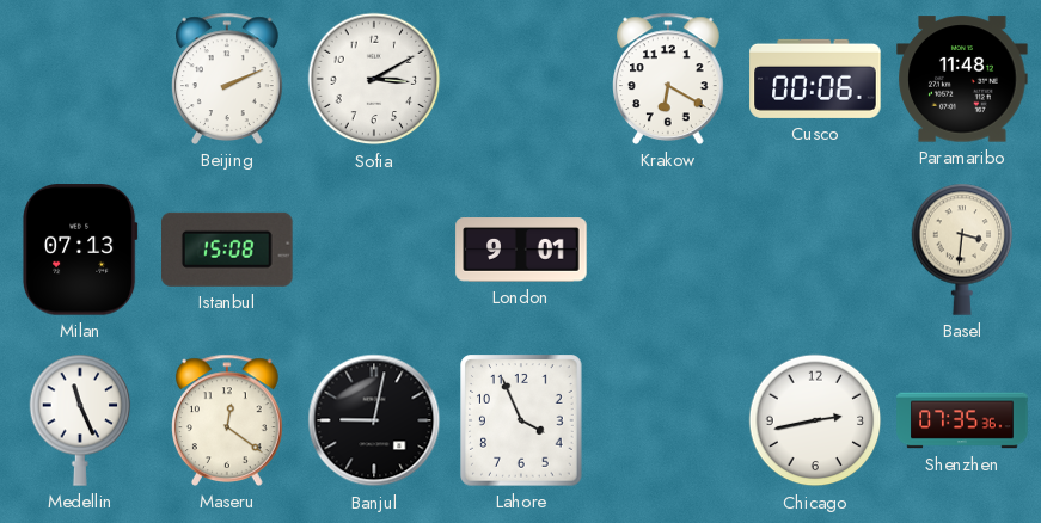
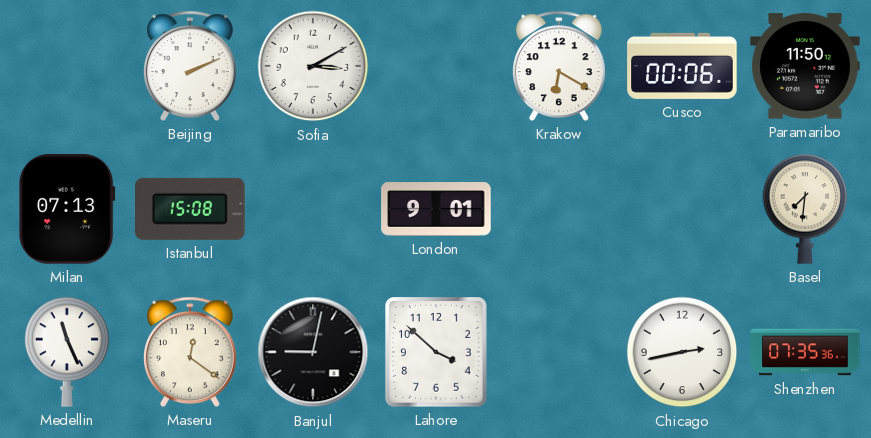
Paramaribo: 11:48 -> 11:50
Basel: 3:31 -> 7:31
Lahore: 3:56 -> 3:52
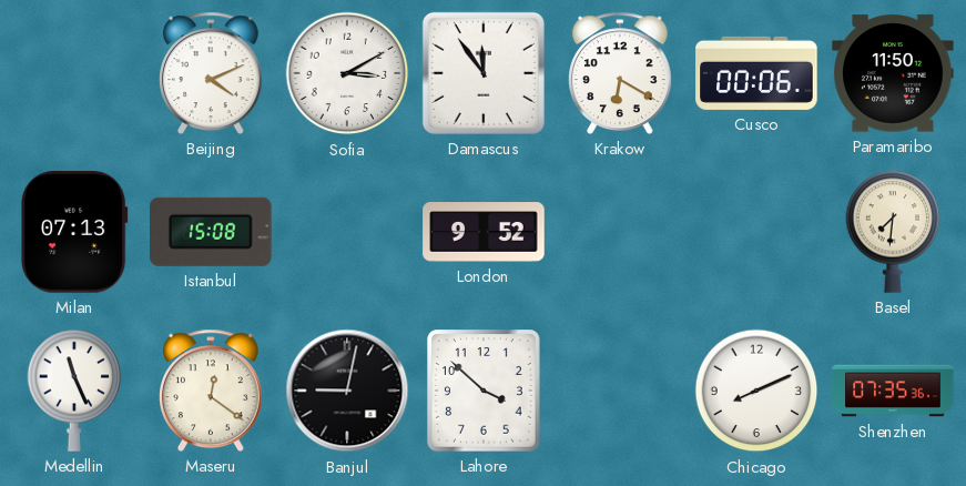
Beijing: 2:11 -> 4:11
Damascus: none -> 11:54
London: 9:01 -> 9:52
Chicago: 2:43 -> 8:11
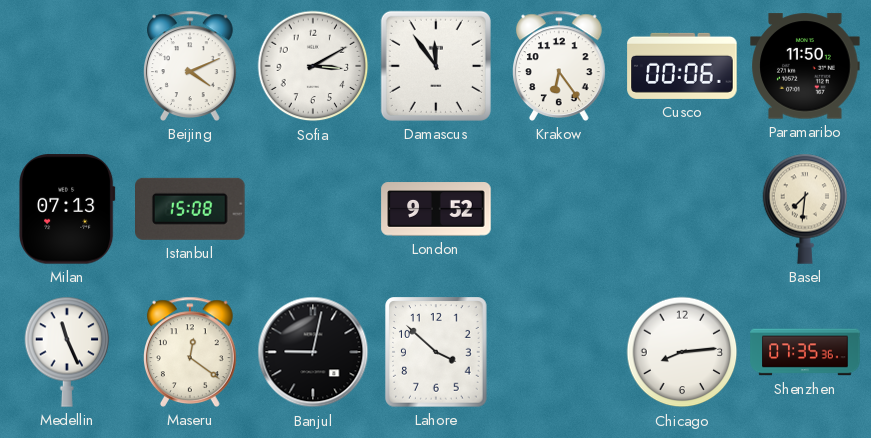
Krakow: 6:20 -> 6:24
Chicago: 8:11 -> 8:14
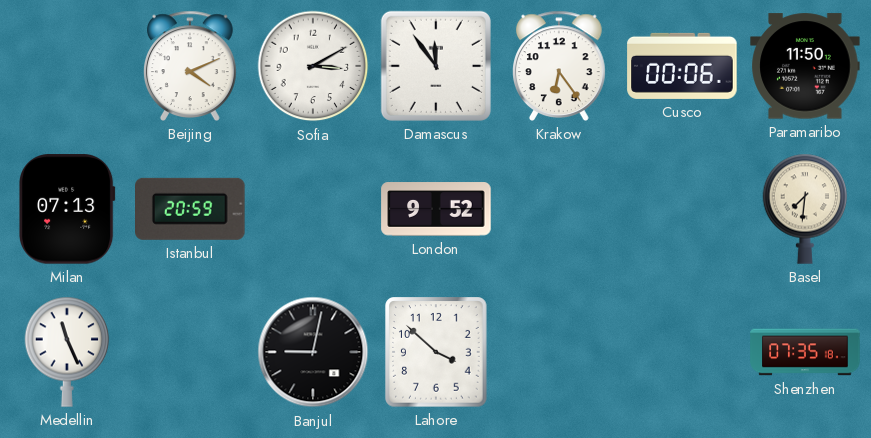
Istanbul: 15:08 -> 20:59
Maseru: 12:21 -> none
Chicago: 8:14 -> none
Shenzhen: 07:35:36 -> 07:35:18
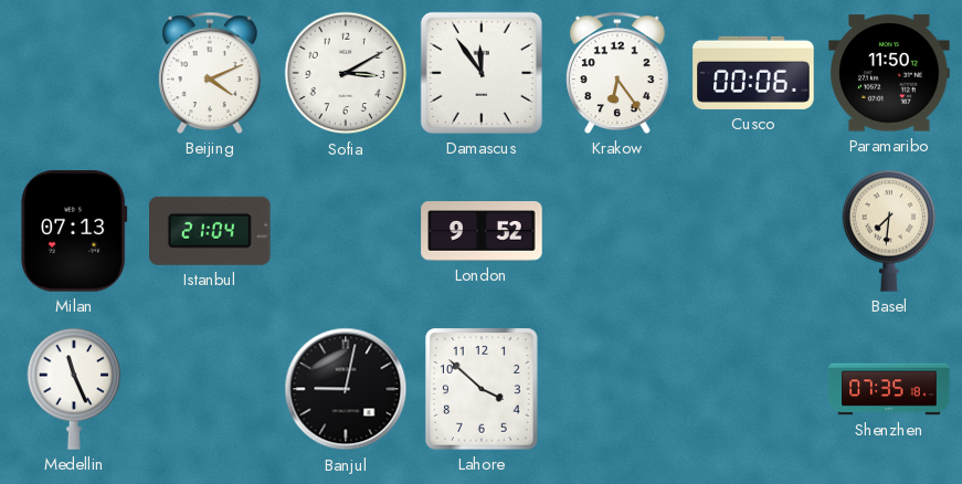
Istanbul: 20:59 -> 21:04
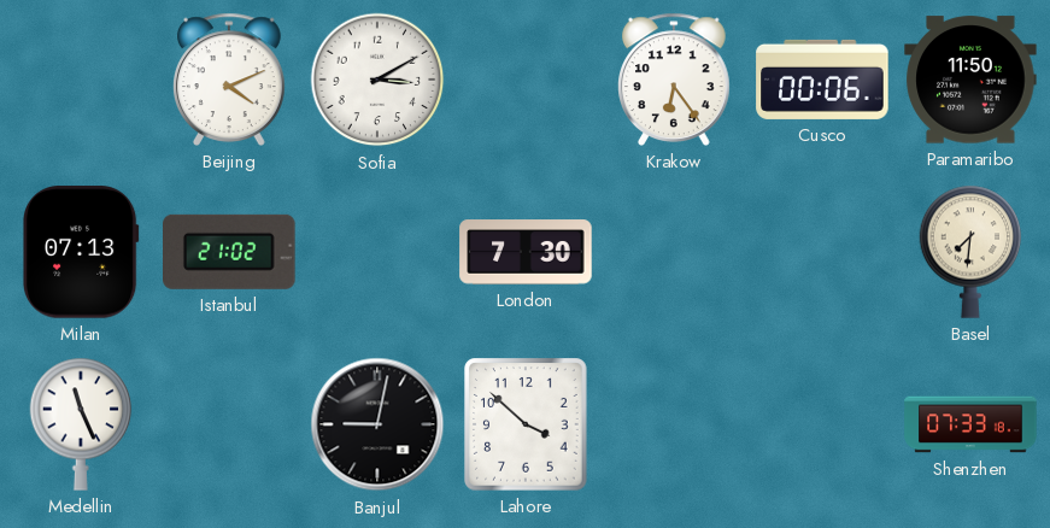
Damascus: 11:54 -> none
Istanbul: 21:04 -> 21:02
London: 9:52 -> 7:30
Shenzhen: 07:35 -> 07:33
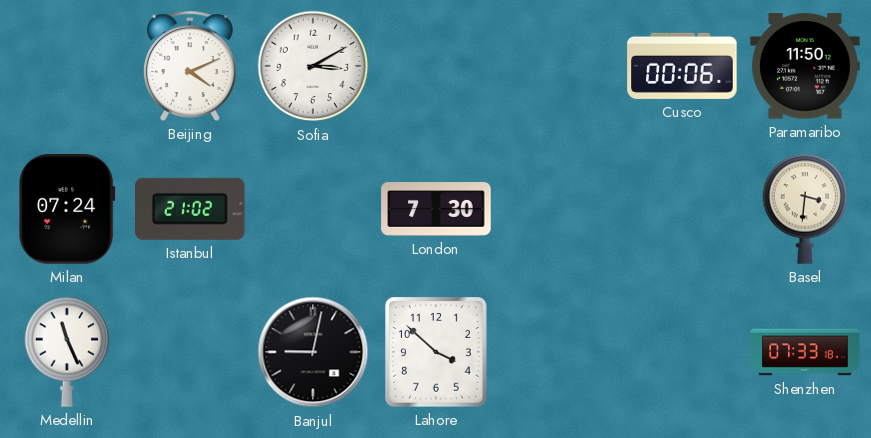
Krakow: 6:24 -> none
Milan: 07:13 -> 07:24
Basel: 7:31 -> 3:31
